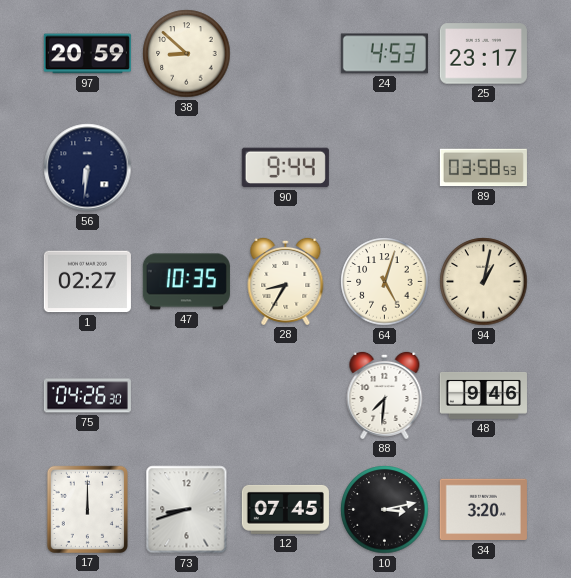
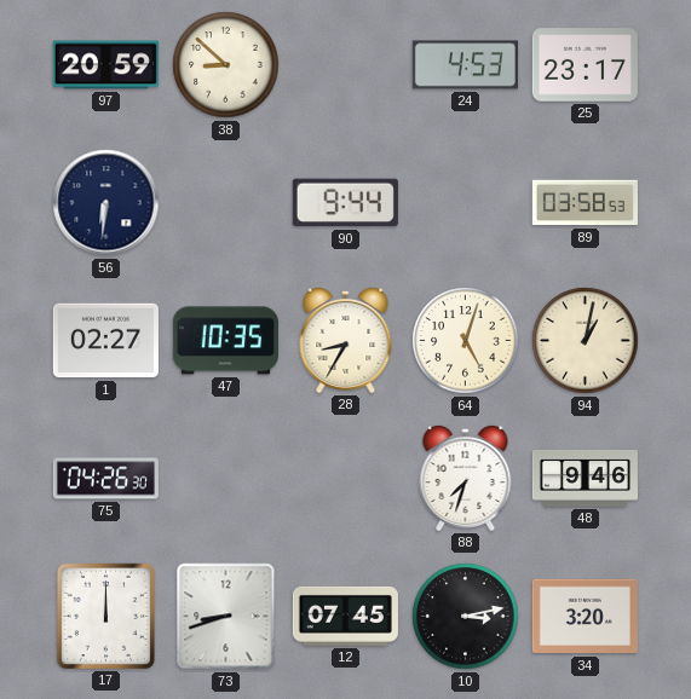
88: 7:31 -> 7:33
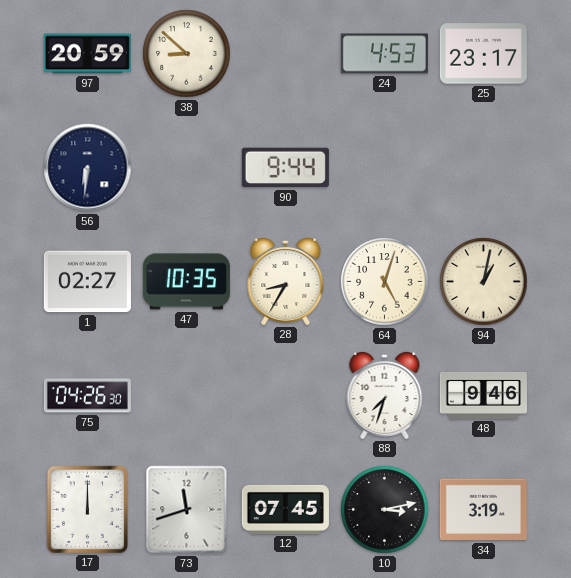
89: 03:58 -> none
73: 8:42 -> 11:42
34: 3:20 -> 3:19
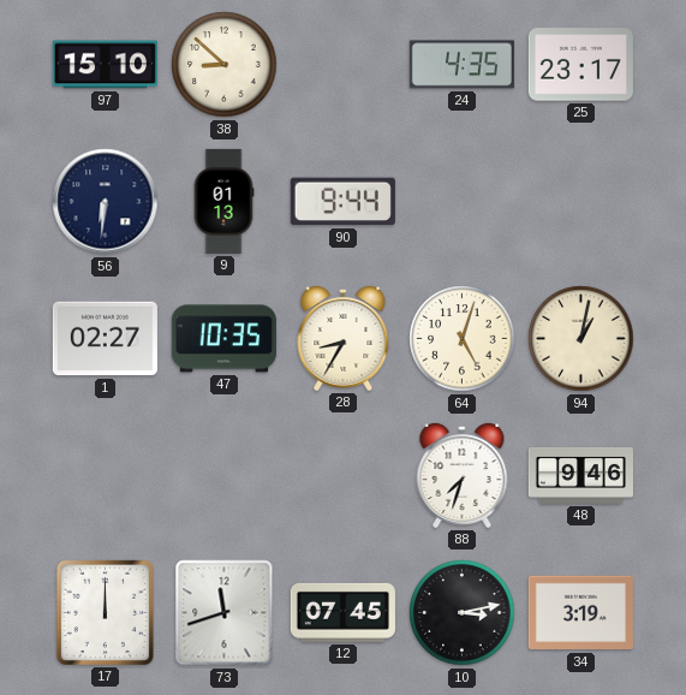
97: 20:59 -> 15:10
24: 4:53 -> 4:35
9: none -> 01:13
75: 04:26 -> none
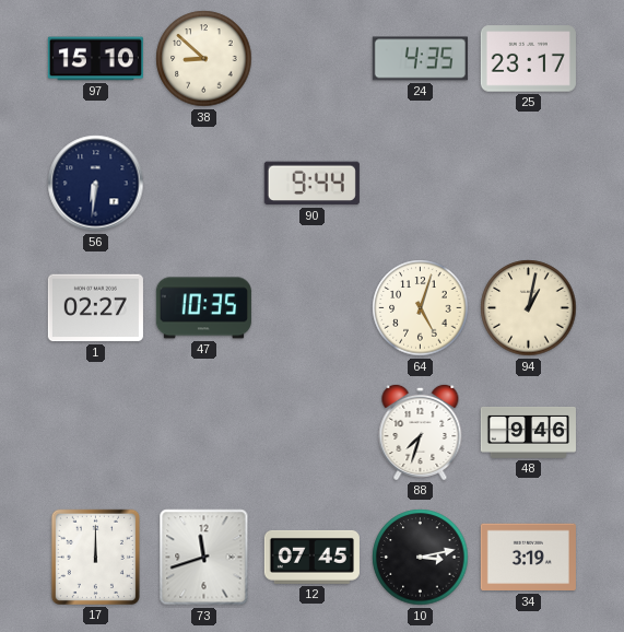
9: 01:13 -> none
28: 8:35 -> none
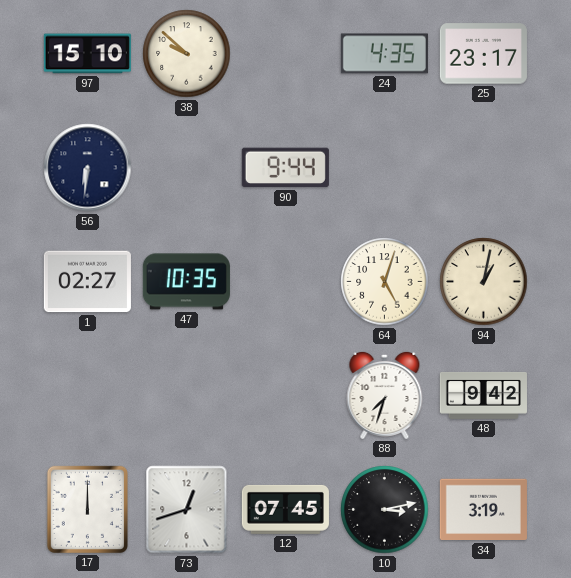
38: 8:52 -> 9:52
48: 9:46 -> 9:42
73: 11:42 -> 12:42
